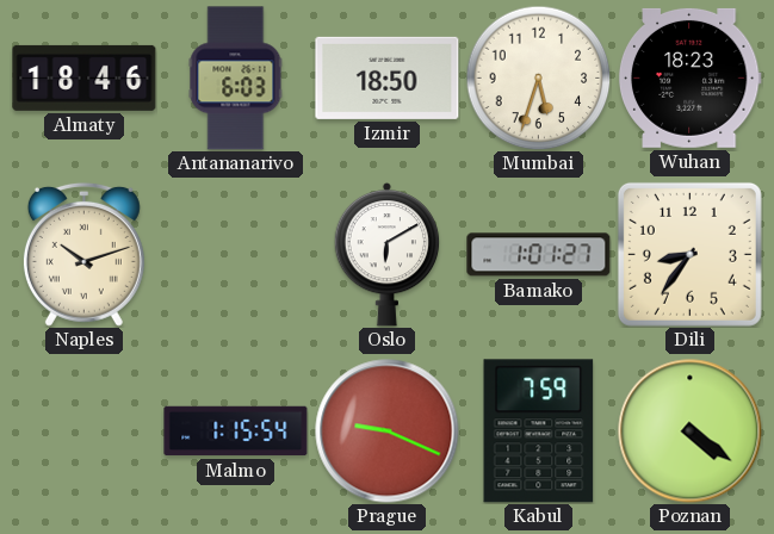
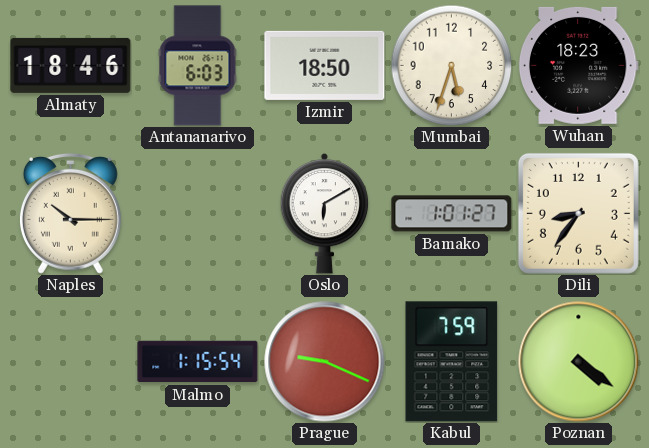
Naples: 10:12 -> 10:15
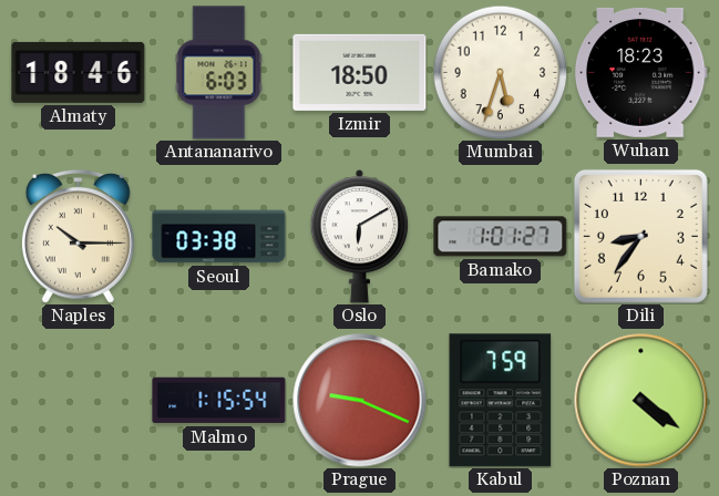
Seoul: none -> 03:38
